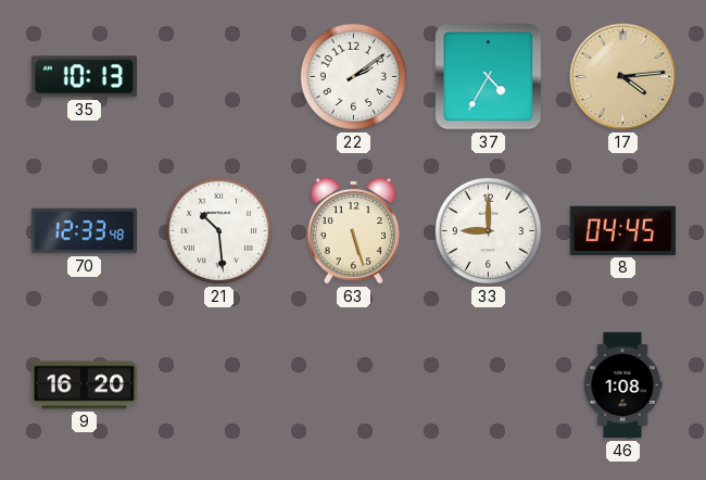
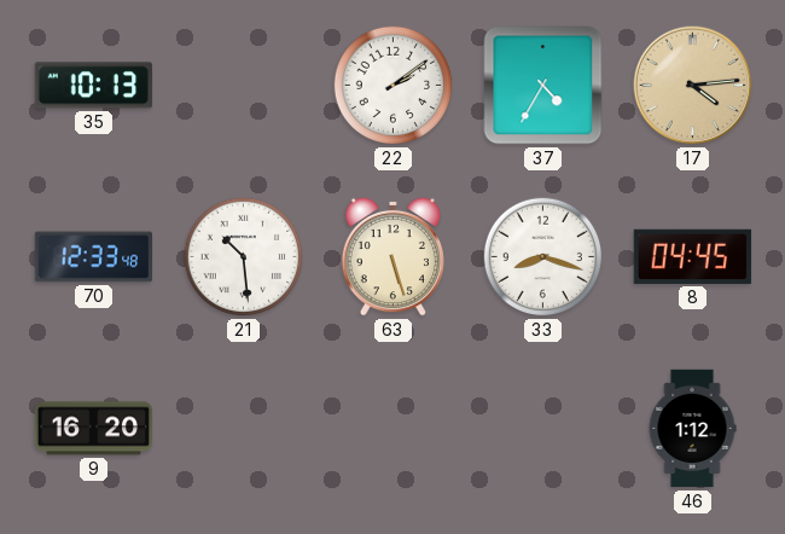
33: 9:00 -> 8:18
46: 1:08 -> 1:12
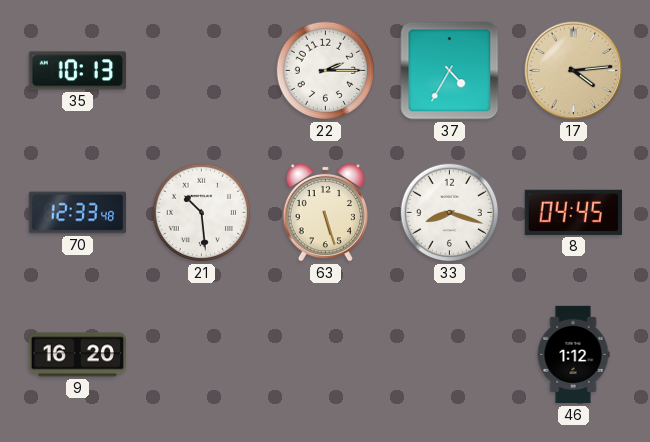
22: 2:09 -> 2:15
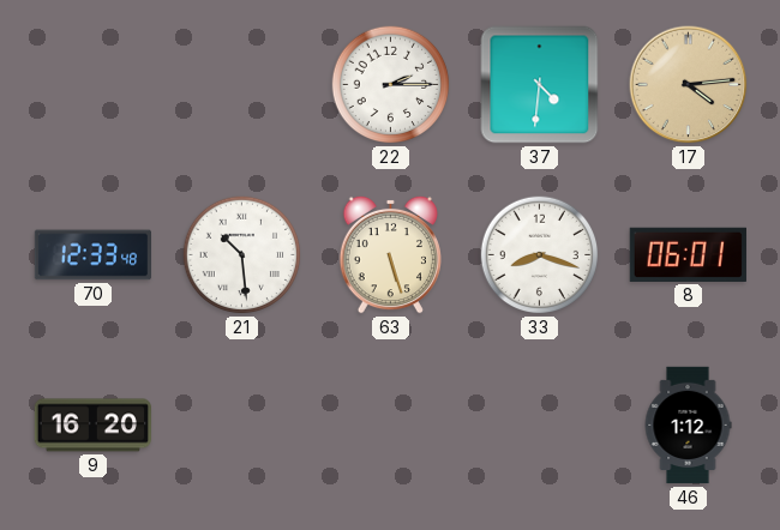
35: 10:13 -> none
37: 4:35 -> 4:31
8: 04:45 -> 06:01
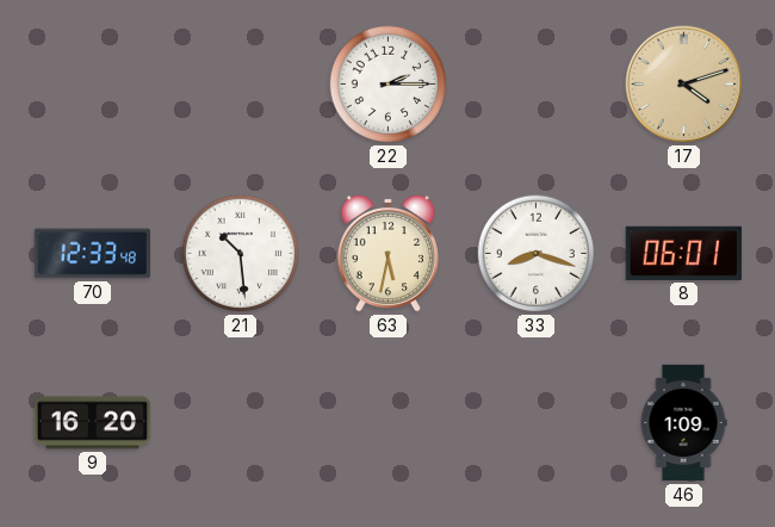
37: 4:31 -> none
17: 4:14 -> 4:12
63: 5:27 -> 5:32
46: 1:12 -> 1:09
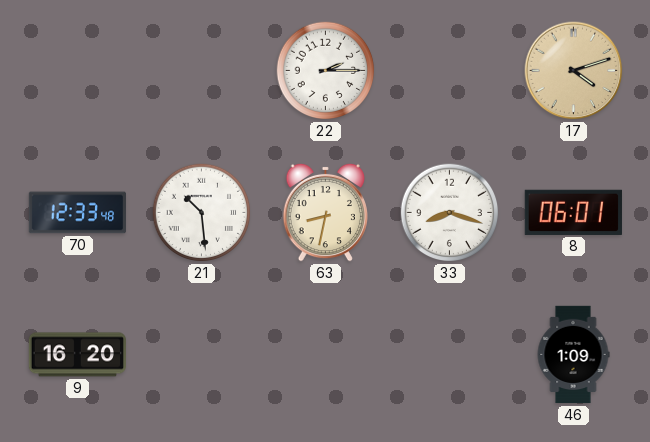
63: 5:32 -> 8:32
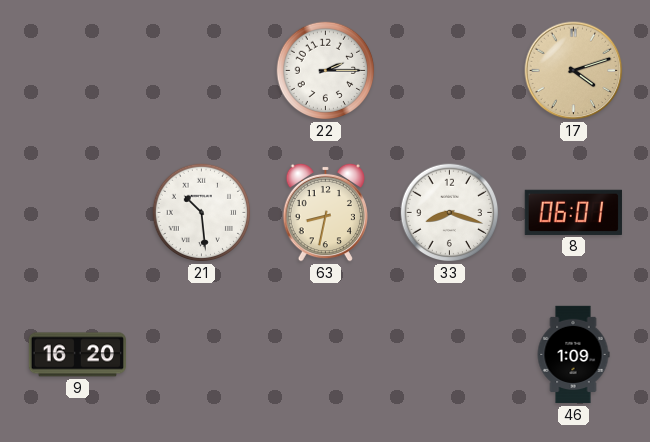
70: 12:33 -> none
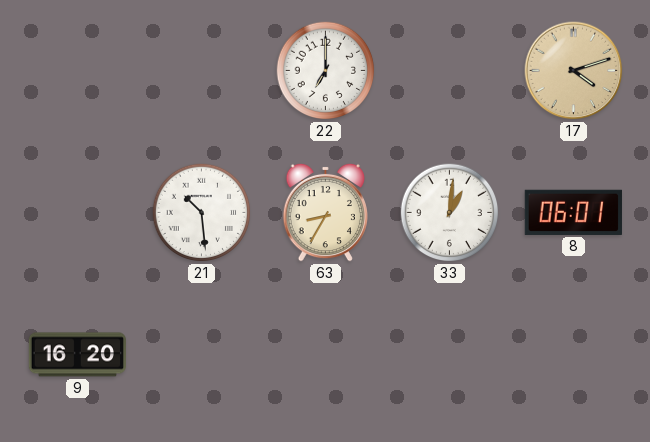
22: 2:15 -> 7:00
63: 8:32 -> 8:35
33: 8:18 -> 1:01
46: 1:09 -> none
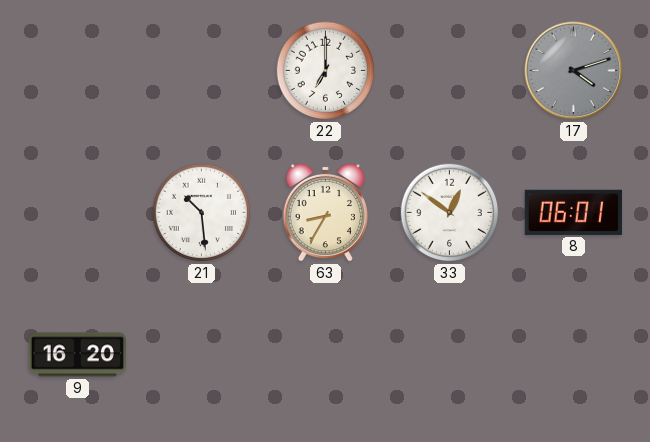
17 dial: champagne -> grey
33: 1:01 -> 12:51
